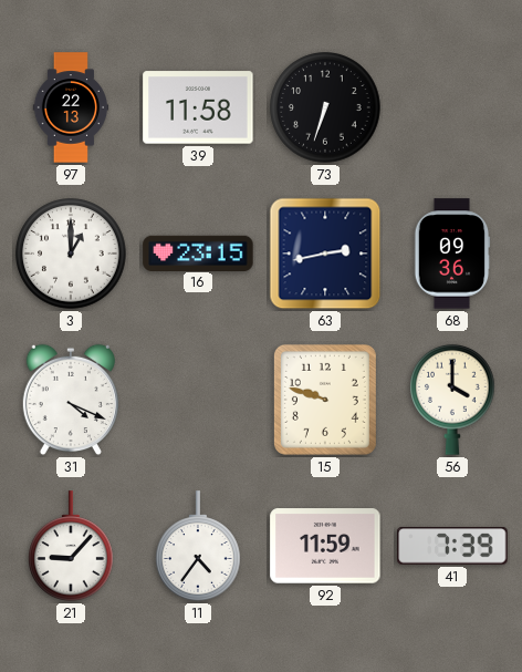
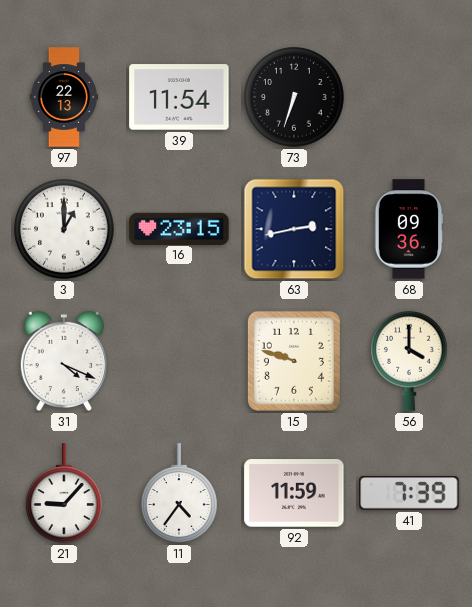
39: 11:58 -> 11:54
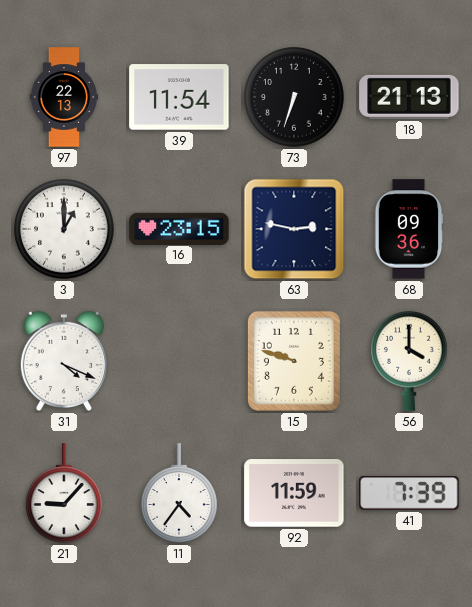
18: none -> 21:13
63: 2:43 -> 2:47
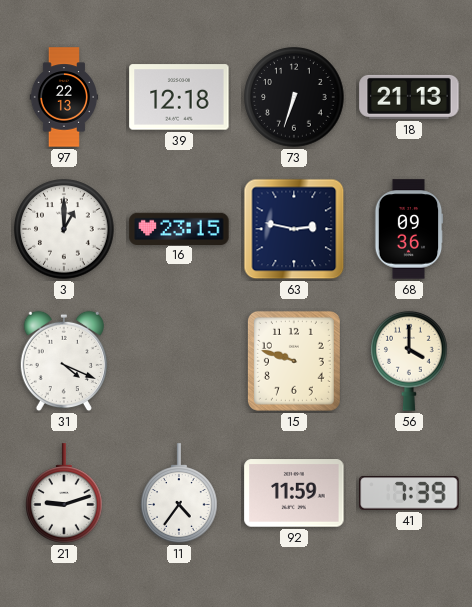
39: 11:54 -> 12:18
21: 9:07 -> 9:12
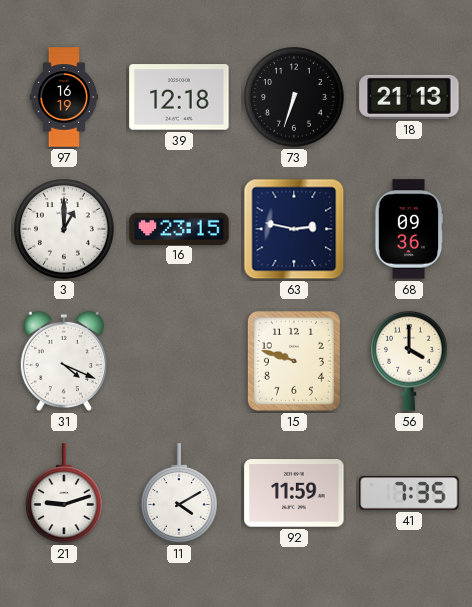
97: 22:13 -> 16:19
11: 4:36 -> 4:10
41: 7:39 -> 7:35
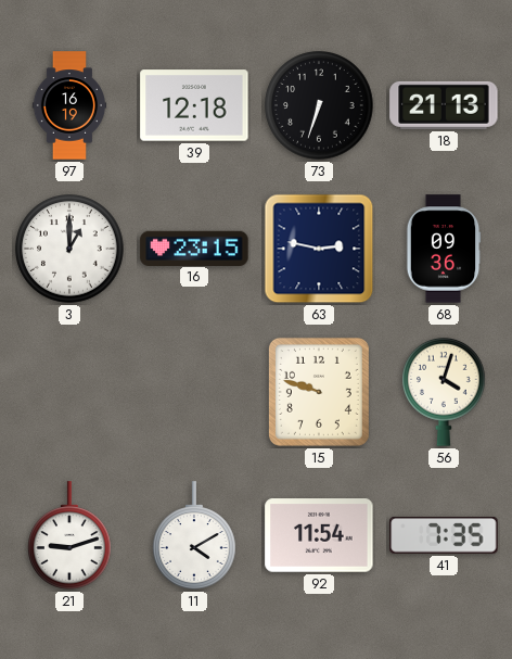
31: 4:19 -> none
56: 4:00 -> 4:03
92: 11:59 -> 11:54
